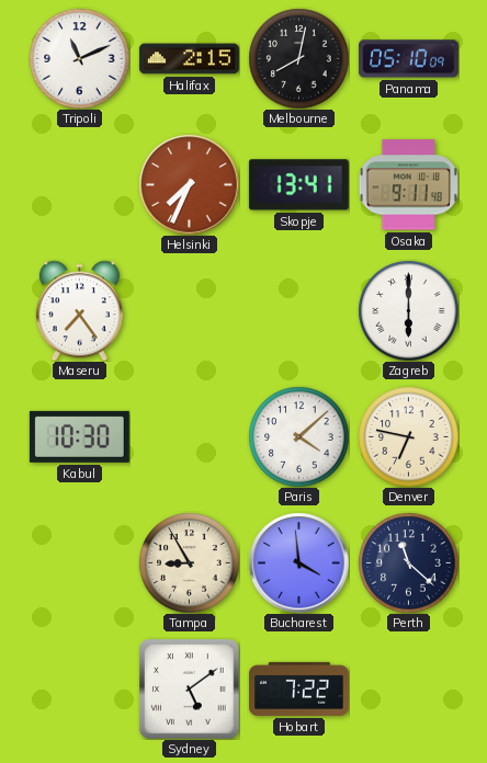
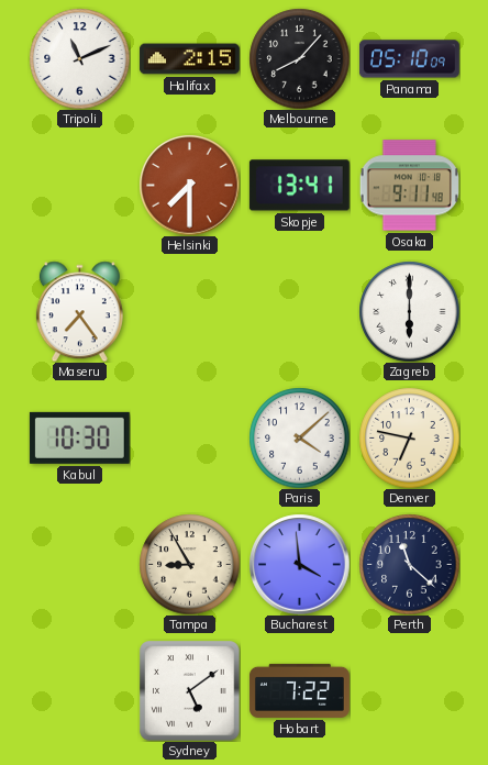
Melbourne: 8:02 -> 8:07
Helsinki: 7:34 -> 7:30
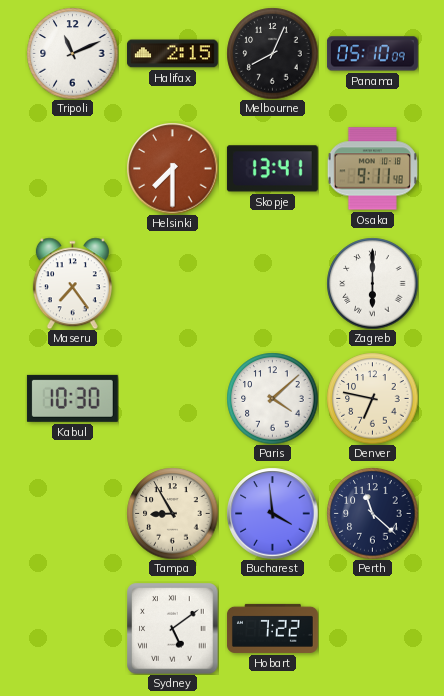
Melbourne: 8:07 -> 8:04
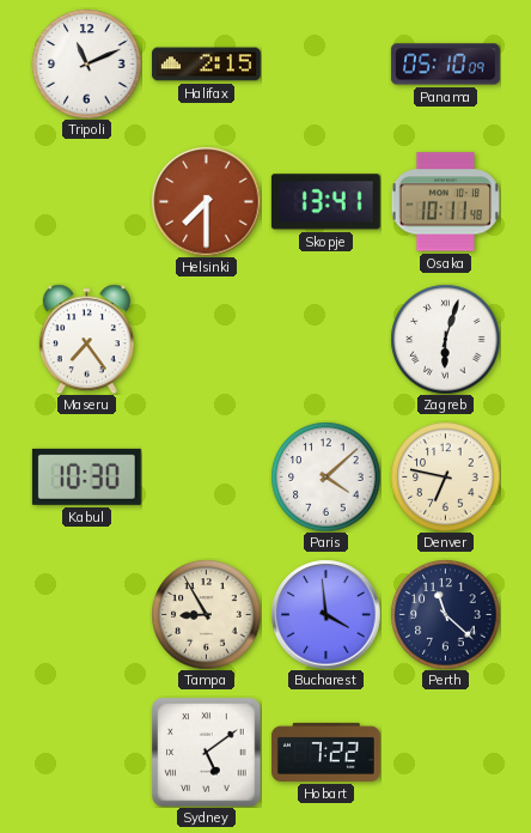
Melbourne: 8:04 -> none
Osaka: 9:11 -> 10:11
Zagreb: 6:00 -> 6:03
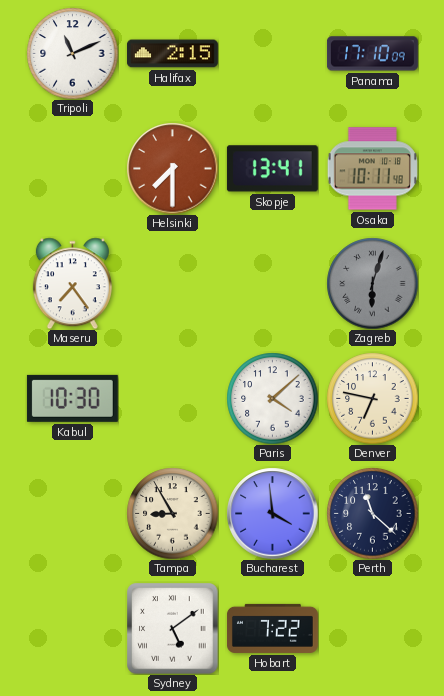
Panama: 05:10 -> 17:10
Zagreb dial: white -> grey
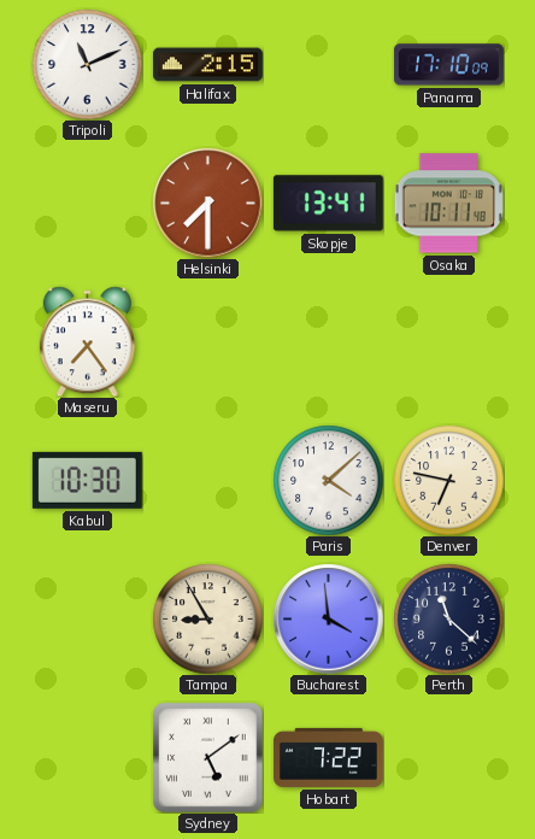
Zagreb: 6:03 -> none
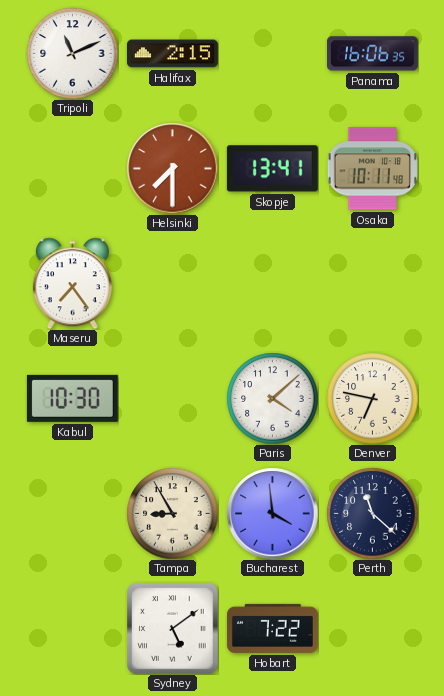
Panama: 17:10 -> 16:06
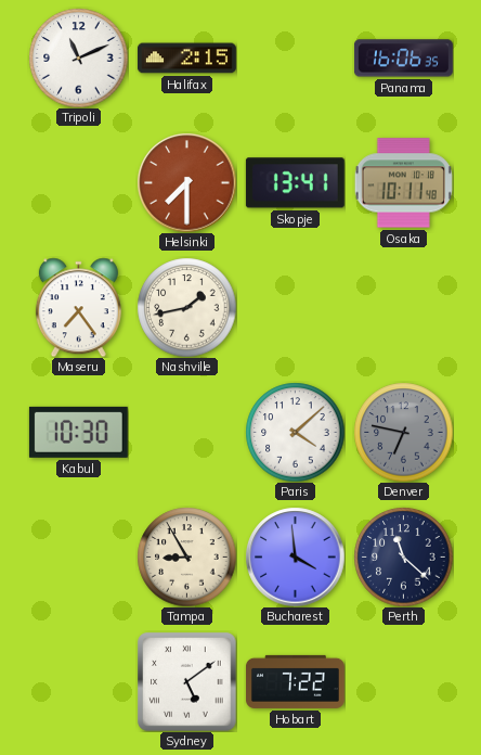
Nashville: none -> 1:43
Denver dial: cream -> grey
